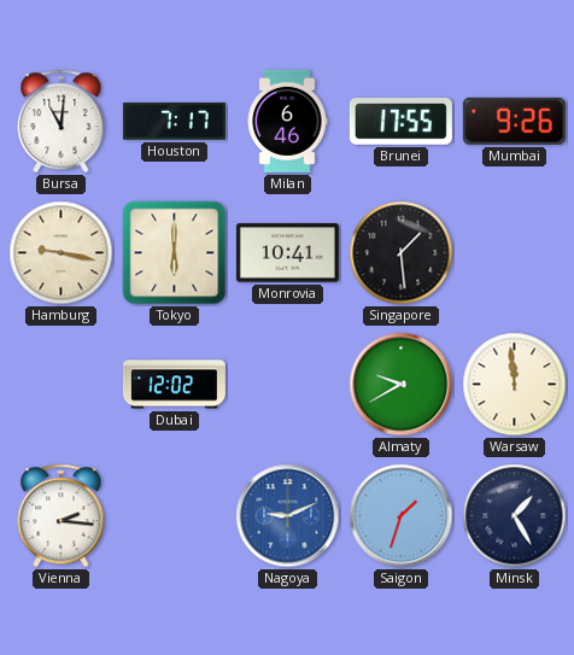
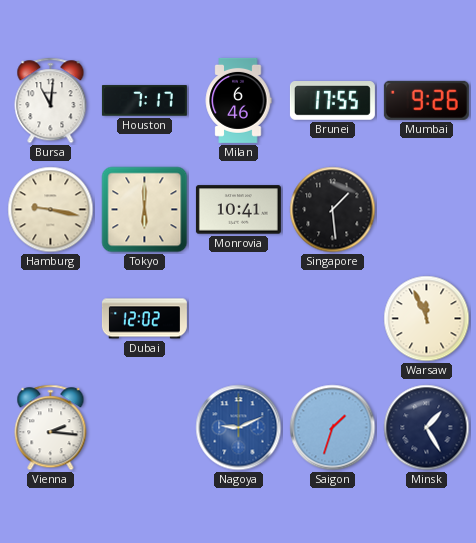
Almaty: 9:40 -> none
Warsaw: 11:59 -> 11:56
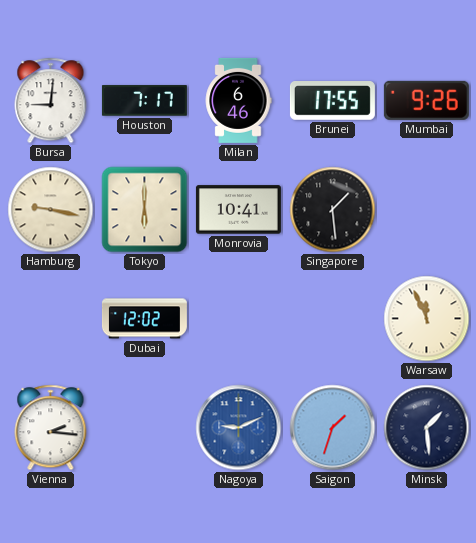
Bursa: 11:01 -> 9:01
Minsk: 1:25 -> 1:29
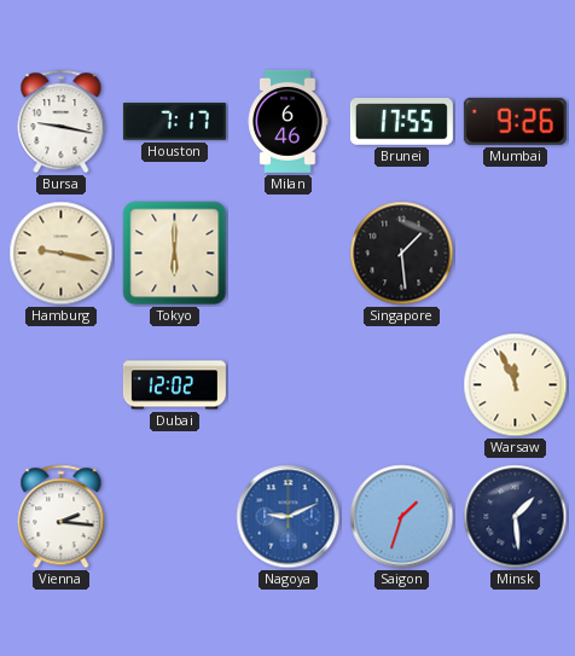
Bursa: 9:01 -> 9:17
Monrovia: 10:41 -> none
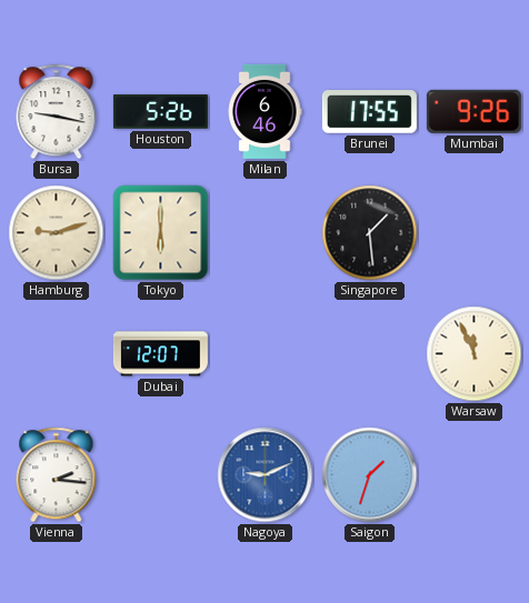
Houston: 7:17 -> 5:26
Hamburg: 9:17 -> 9:12
Dubai: 12:02 -> 12:07
Minsk: 1:29 -> none
